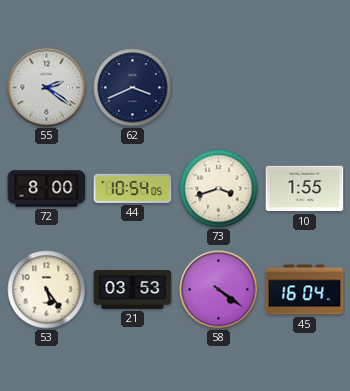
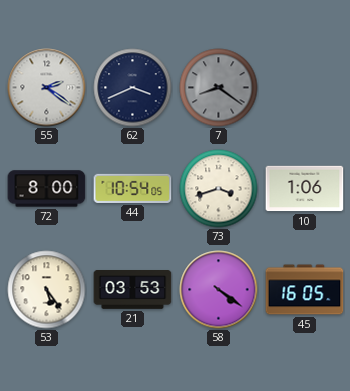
7: none -> 8:21
10: 1:55 -> 1:06
45: 16:04 -> 16:05
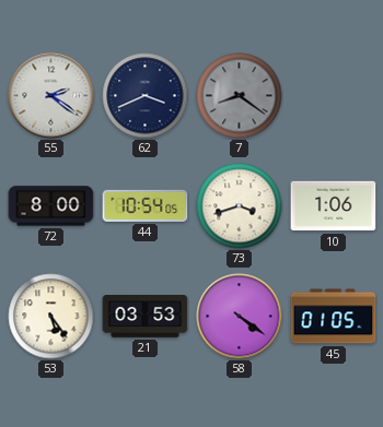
45: 16:05 -> 01:05
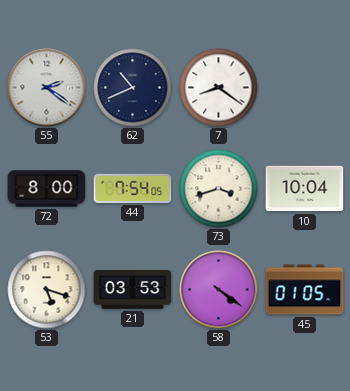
62: 3:41 -> 10:41
7 dial: grey -> white
44: 10:54 -> 7:54
10: 1:06 -> 10:04
53: 5:24 -> 5:18
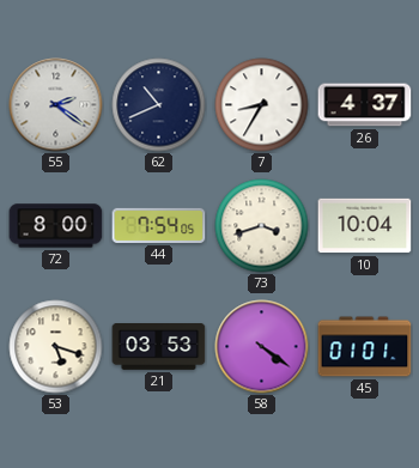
7: 8:21 -> 8:35
26: none -> 4:37
45: 01:05 -> 01:01
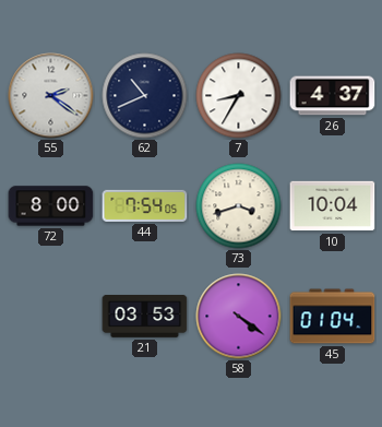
53: 5:18 -> none
45: 01:01 -> 01:04
